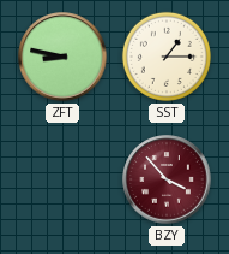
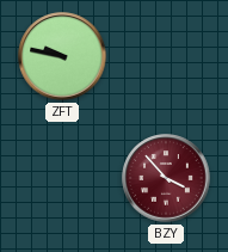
ZFT: 8:47 -> 9:47
SST: 1:15 -> none
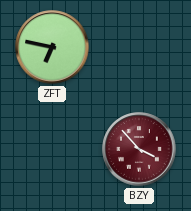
ZFT: 9:47 -> 6:47
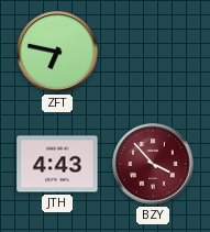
JTH: none -> 4:43
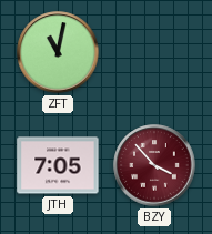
ZFT: 6:47 -> 11:02
JTH: 4:43 -> 7:05
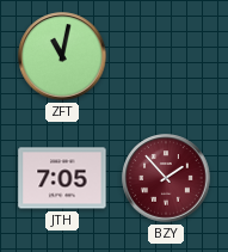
BZY: 3:53 -> 1:53
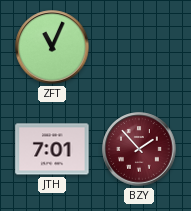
ZFT: 11:02 -> 11:04
JTH: 7:05 -> 7:01
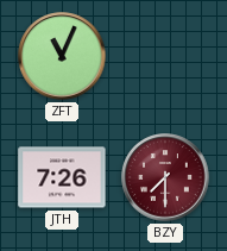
JTH: 7:01 -> 7:26
BZY: 1:53 -> 7:30
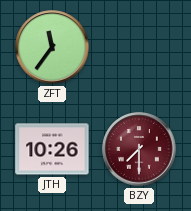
ZFT: 11:04 -> 11:36
JTH: 7:26 -> 10:26
